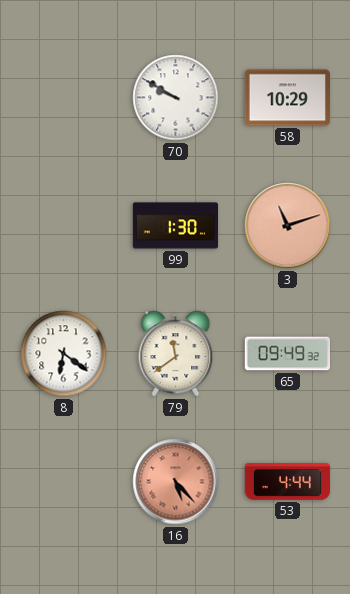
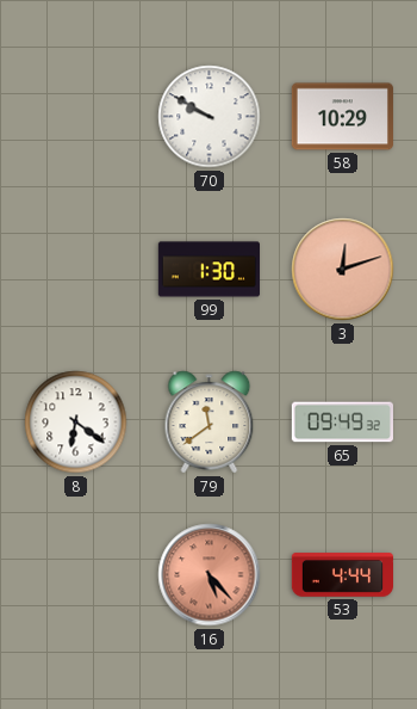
3: 11:12 -> 12:12
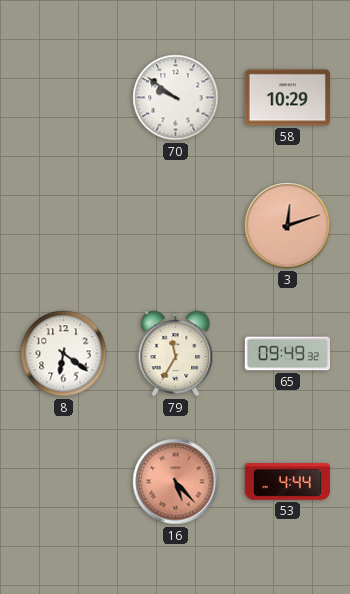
70: 9:50 -> 9:51
99: 1:30 -> none
79: 11:39 -> 11:35
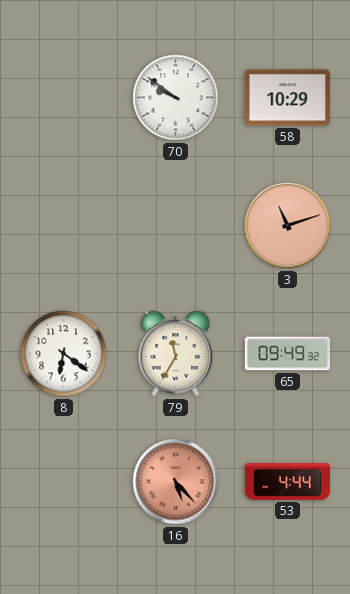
3: 12:12 -> 11:12
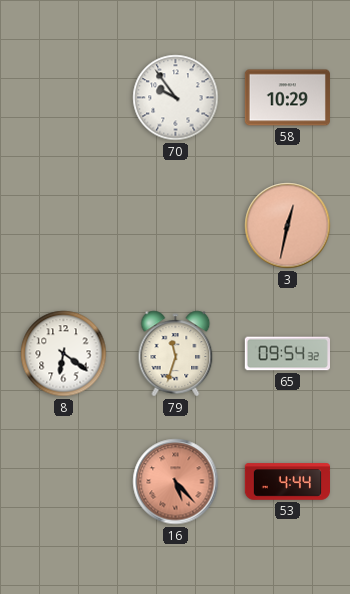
70: 9:51 -> 9:54
3: 11:12 -> 12:32
79: 11:35 -> 11:33
65: 09:49 -> 09:54
